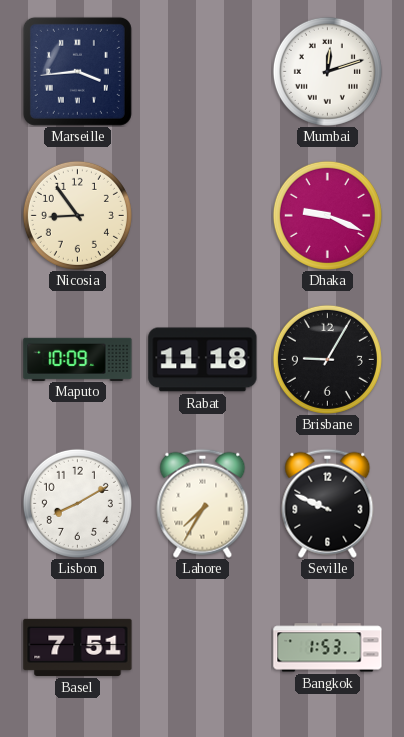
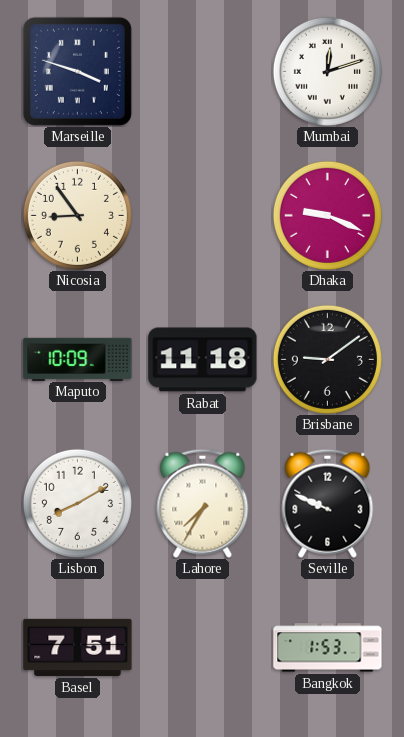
Marseille: 3:44 -> 3:48
Brisbane: 9:05 -> 9:09
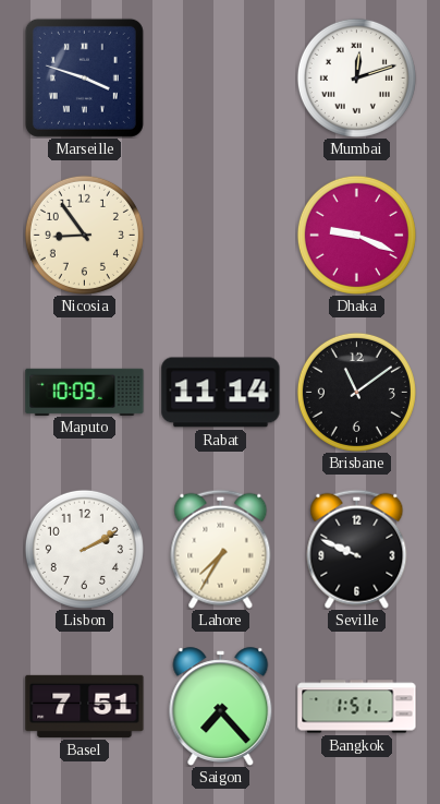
Rabat: 11:18 -> 11:14
Brisbane: 9:09 -> 11:09
Lisbon: 8:10 -> 2:10
Saigon: none -> 7:23
Bangkok: 1:53 -> 1:51
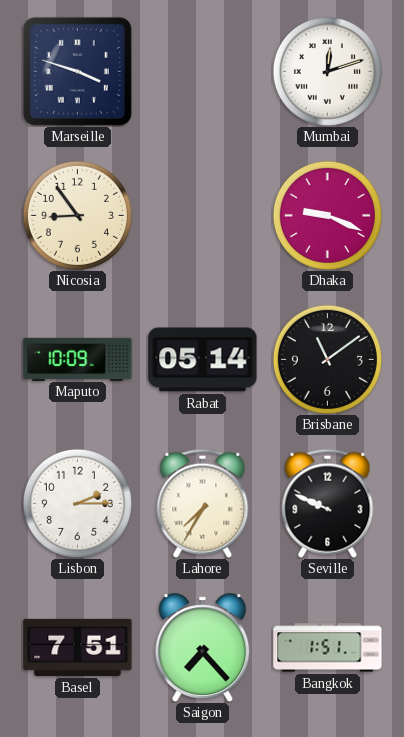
Rabat: 11:14 -> 05:14
Lisbon: 2:10 -> 2:15
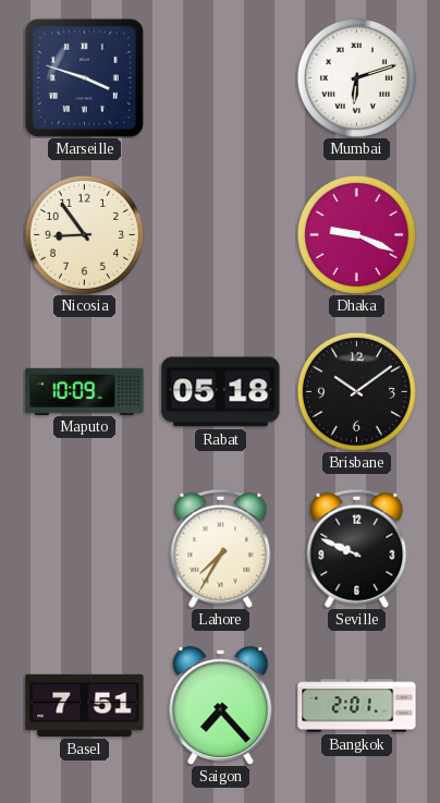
Mumbai: 12:12 -> 6:12
Rabat: 05:14 -> 05:18
Brisbane: 11:09 -> 10:09
Lisbon: 2:15 -> none
Bangkok: 1:51 -> 2:01
